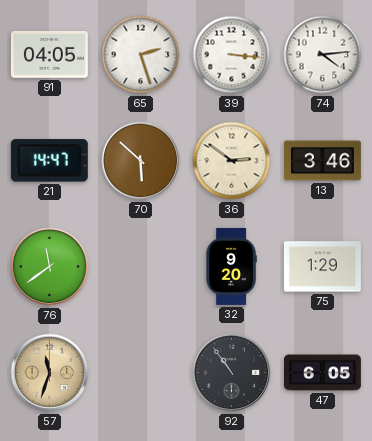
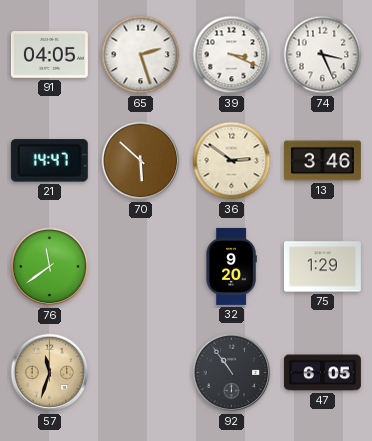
39: 3:16 -> 3:19
74: 4:14 -> 3:26
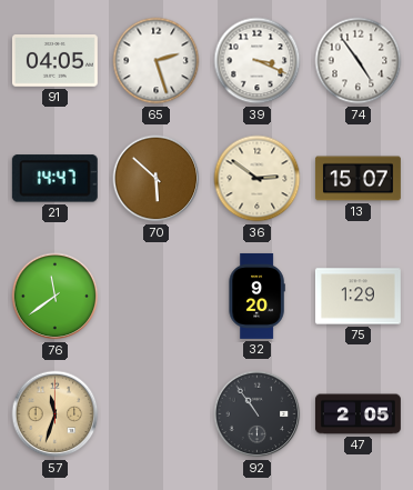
74: 3:26 -> 4:54
13: 3:46 -> 15:07
47: 6:05 -> 2:05
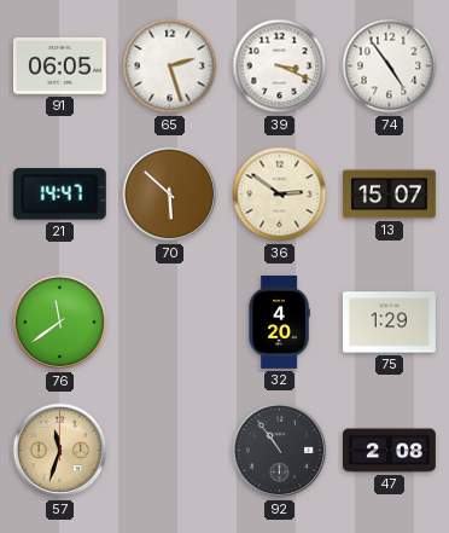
91: 04:05 -> 06:05
32: 9:20 -> 4:20
47: 2:05 -> 2:08
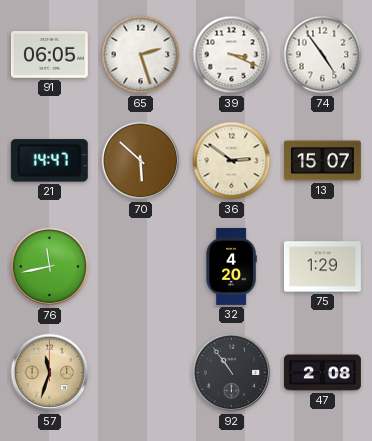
76: 11:39 -> 11:43
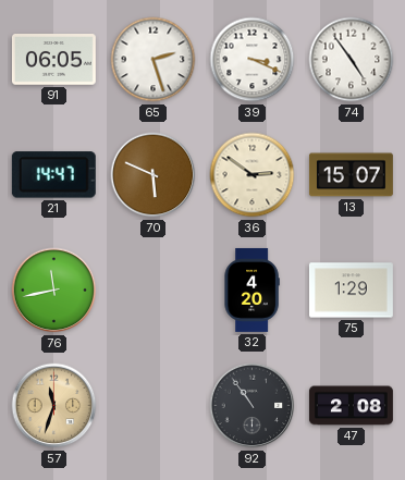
70: 5:52 -> 5:49
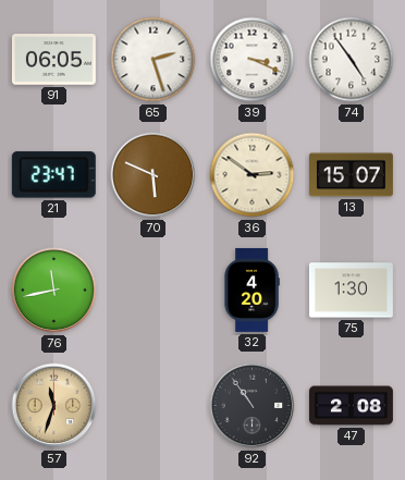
21: 14:47 -> 23:47
75: 1:29 -> 1:30
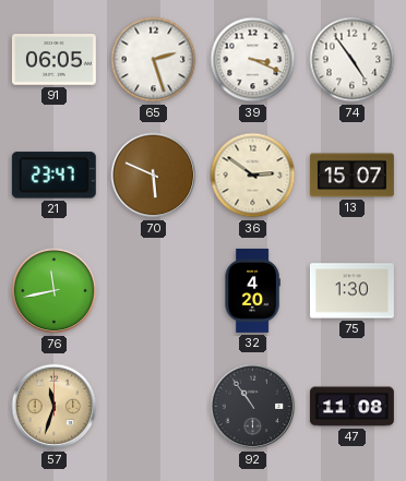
47: 2:08 -> 11:08
